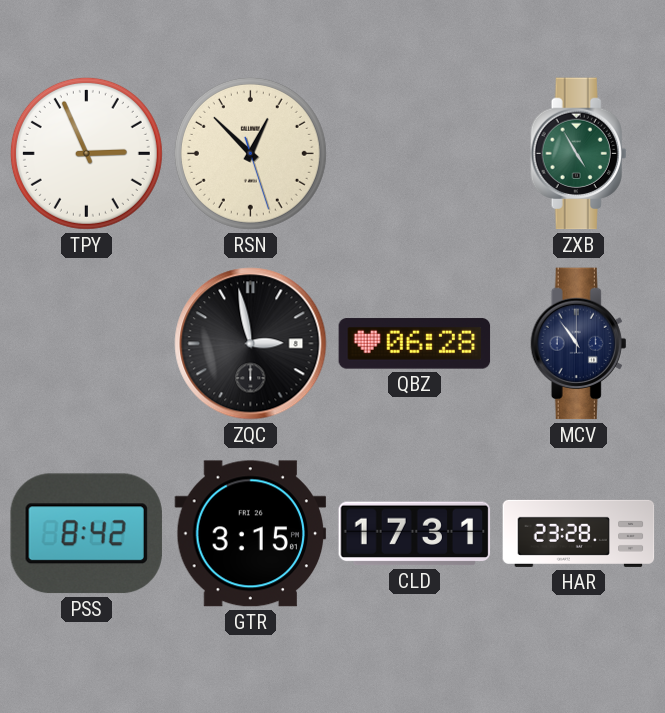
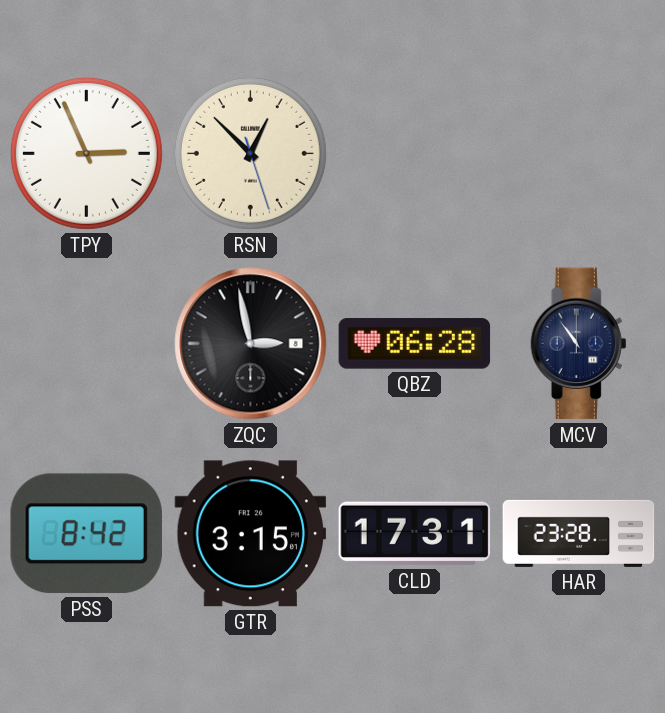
ZXB: 4:55 -> none
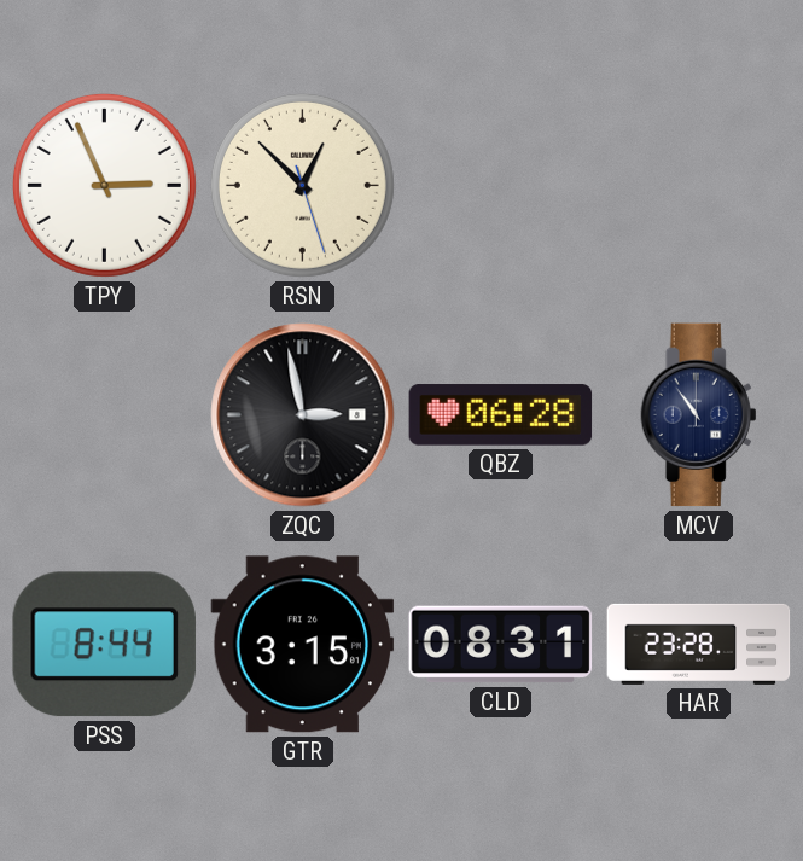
PSS: 8:42 -> 8:44
CLD: 17:31 -> 08:31
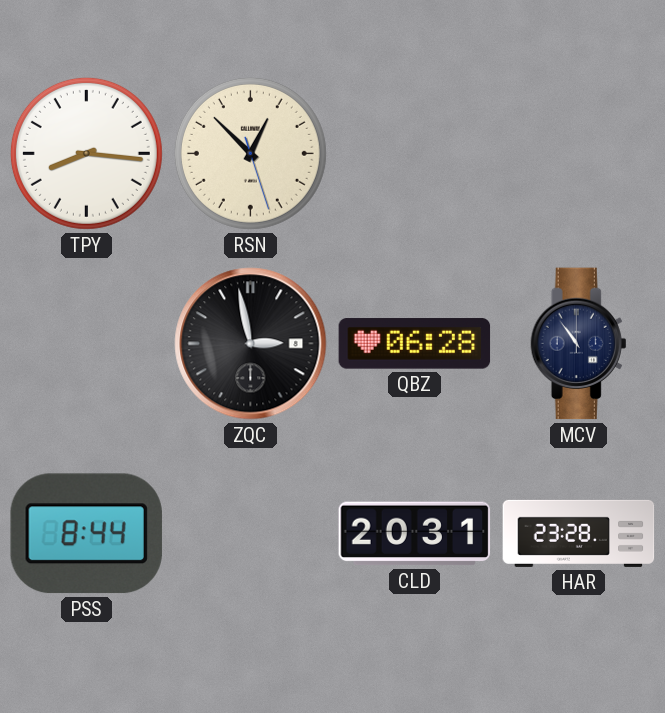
TPY: 2:56 -> 8:16
GTR: 3:15 -> none
CLD: 08:31 -> 20:31
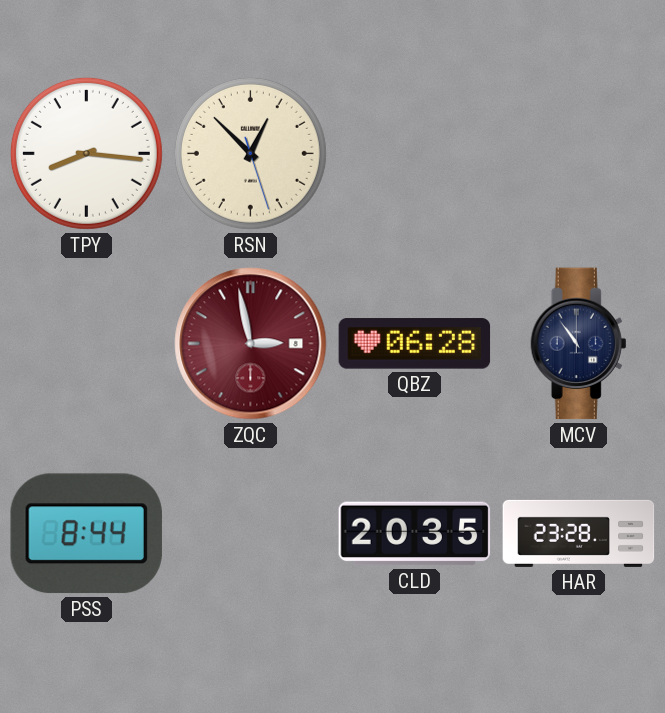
ZQC dial: black -> burgundy
CLD: 20:31 -> 20:35
